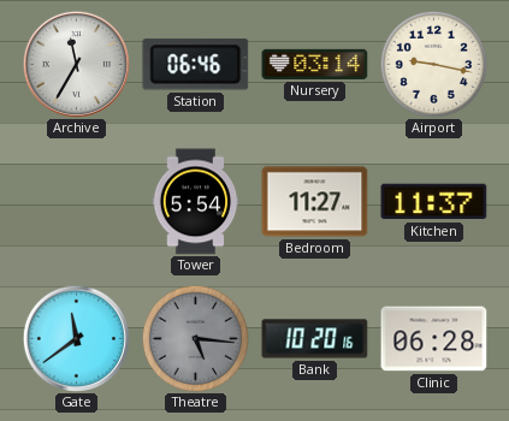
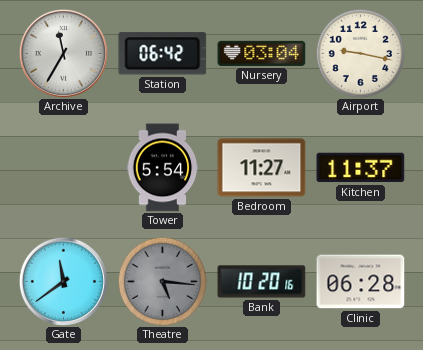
Station: 06:46 -> 06:42
Nursery: 03:14 -> 03:04
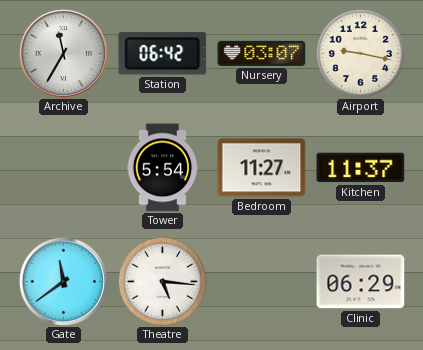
Nursery: 03:04 -> 03:07
Theatre dial: grey -> white
Bank: 10:20 -> none
Clinic: 06:28 -> 06:29
